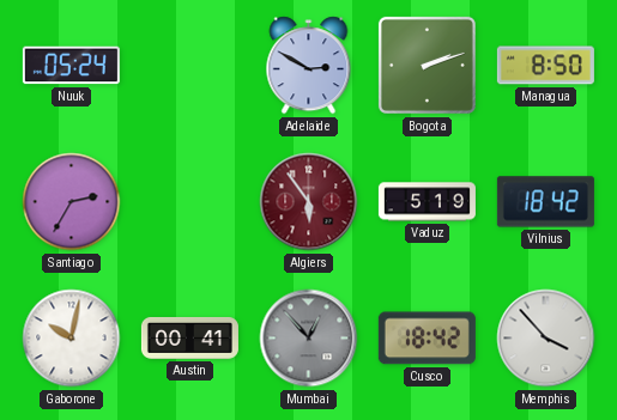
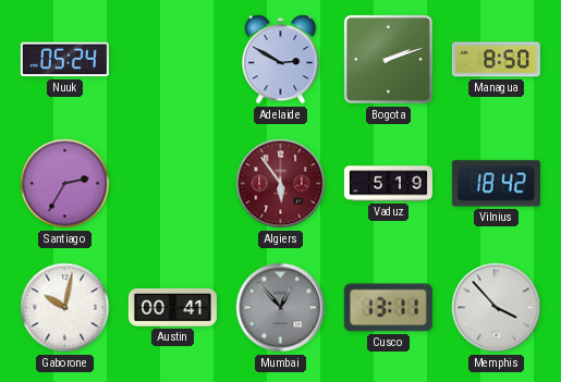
Cusco: 18:42 -> 13:11
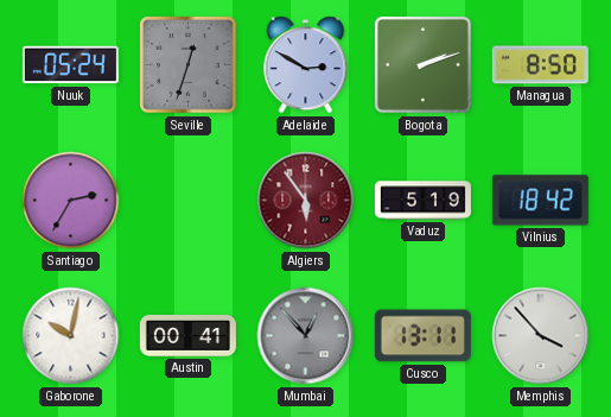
Seville: none -> 12:33
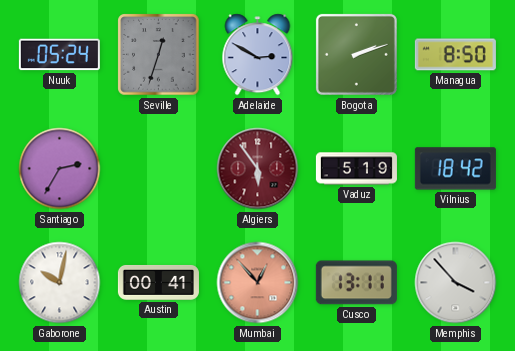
Mumbai dial: grey -> salmon
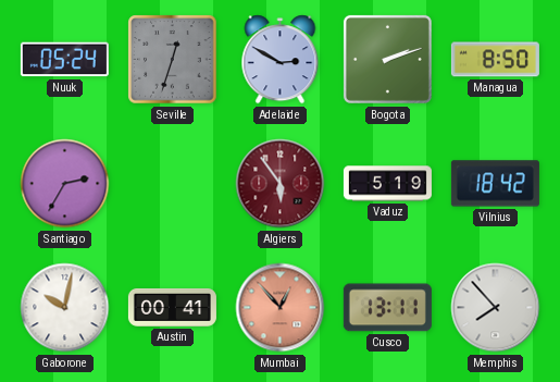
Memphis: 3:53 -> 7:53
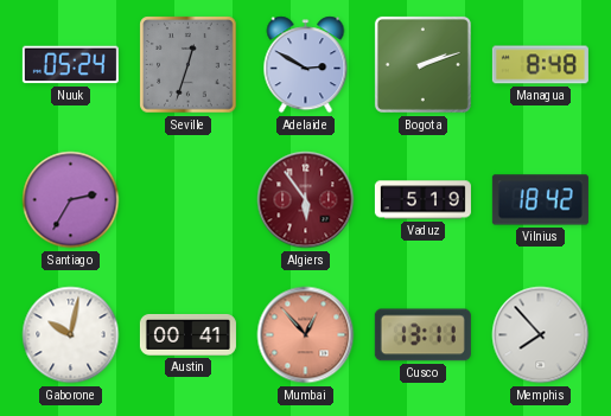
Managua: 8:50 -> 8:48
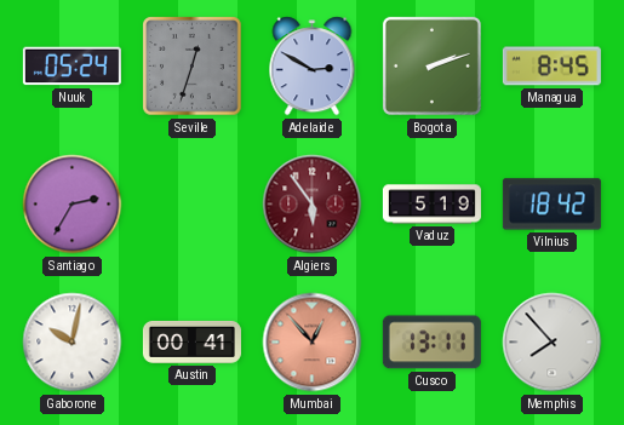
Managua: 8:48 -> 8:45
